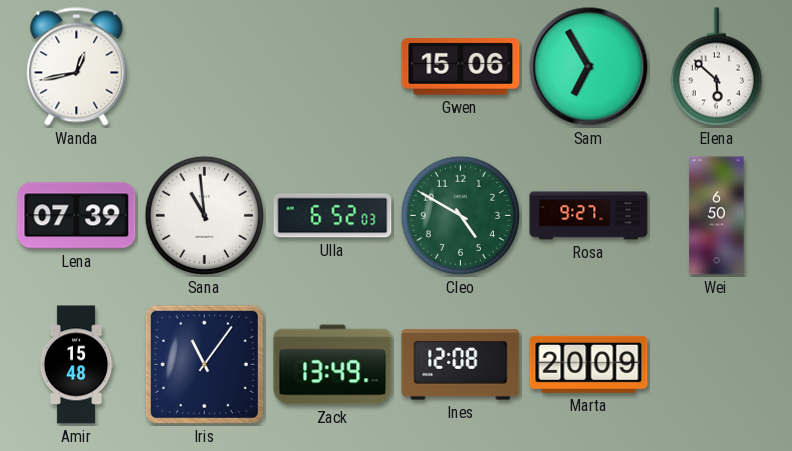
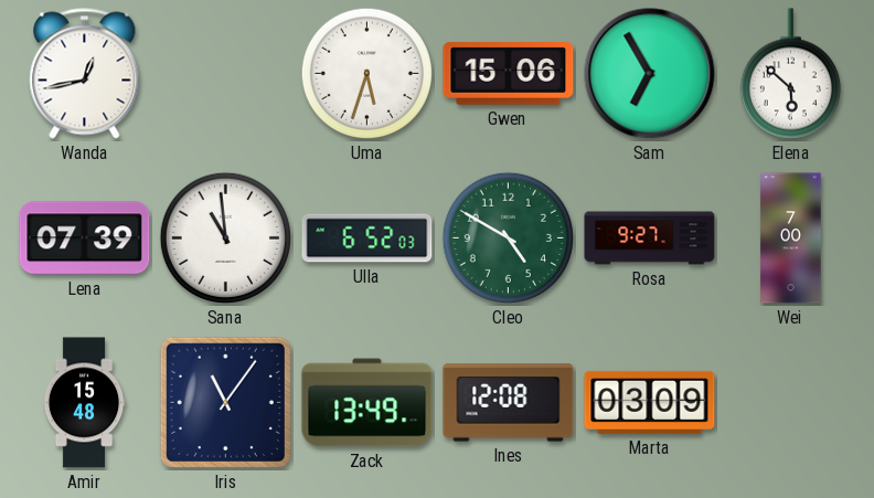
Uma: none -> 5:33
Wei: 6:50 -> 7:00
Marta: 20:09 -> 03:09
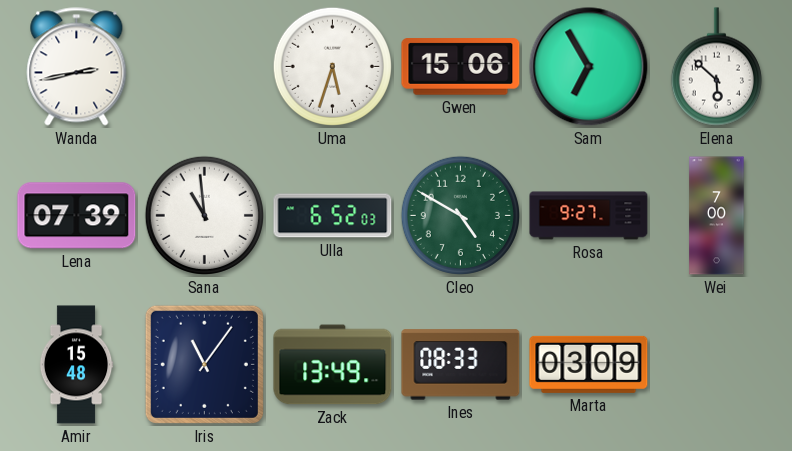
Wanda: 12:43 -> 2:43
Ines: 12:08 -> 08:33
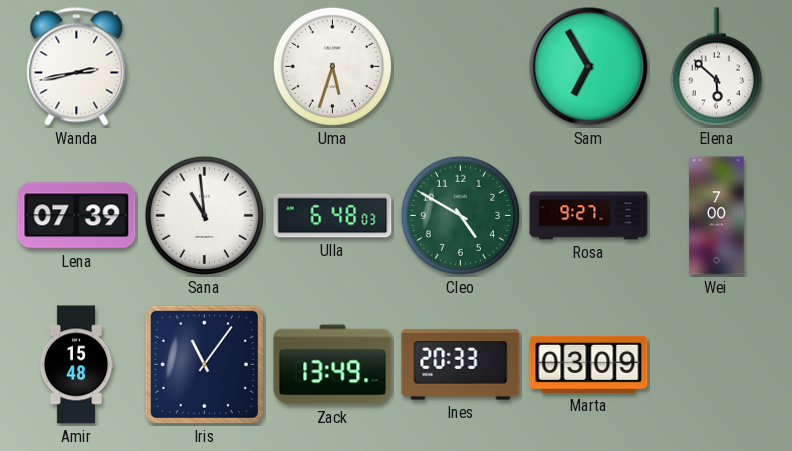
Gwen: 15:06 -> none
Ulla: 6:52 -> 6:48
Ines: 08:33 -> 20:33
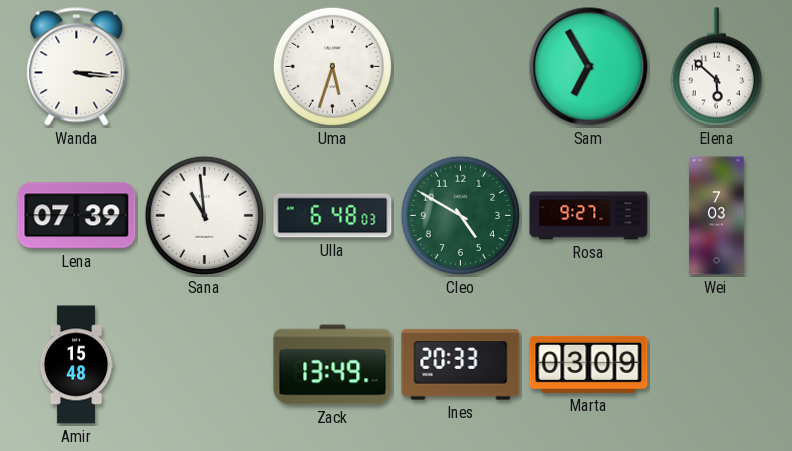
Wanda: 2:43 -> 3:16
Wei: 7:00 -> 7:03
Iris: 11:06 -> none
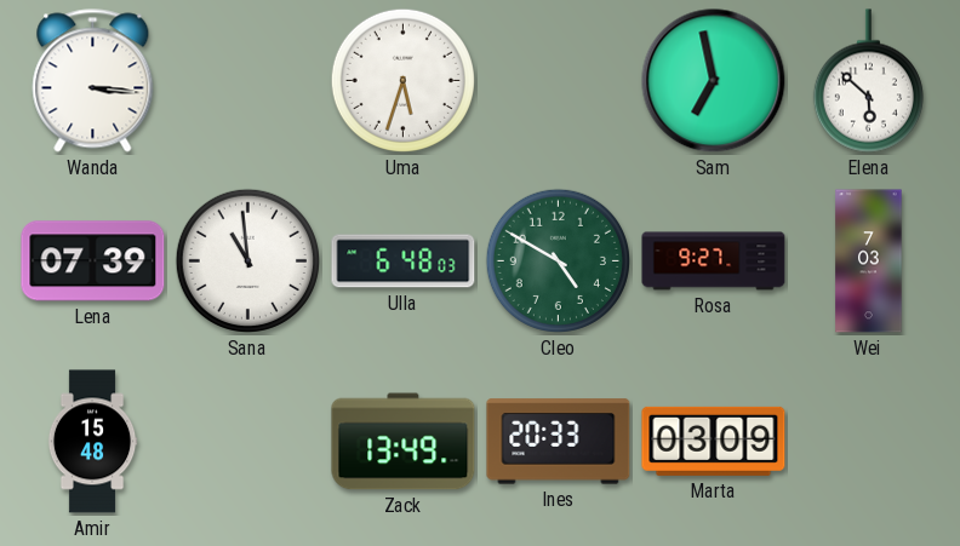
Sam: 6:55 -> 6:58
